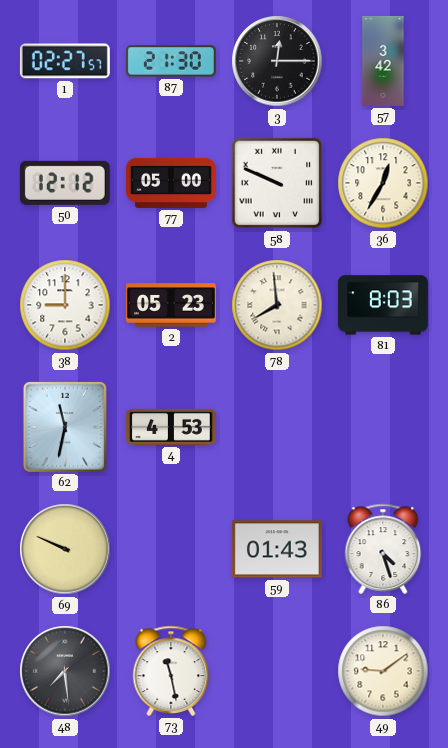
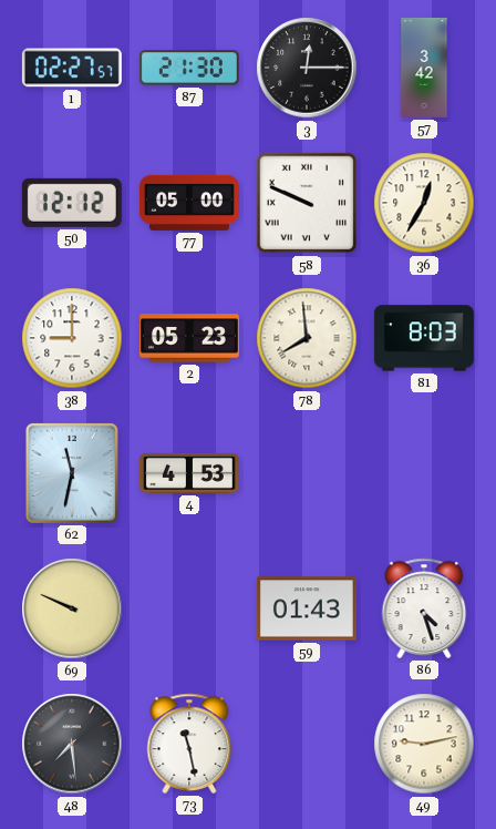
49: 9:09 -> 9:13
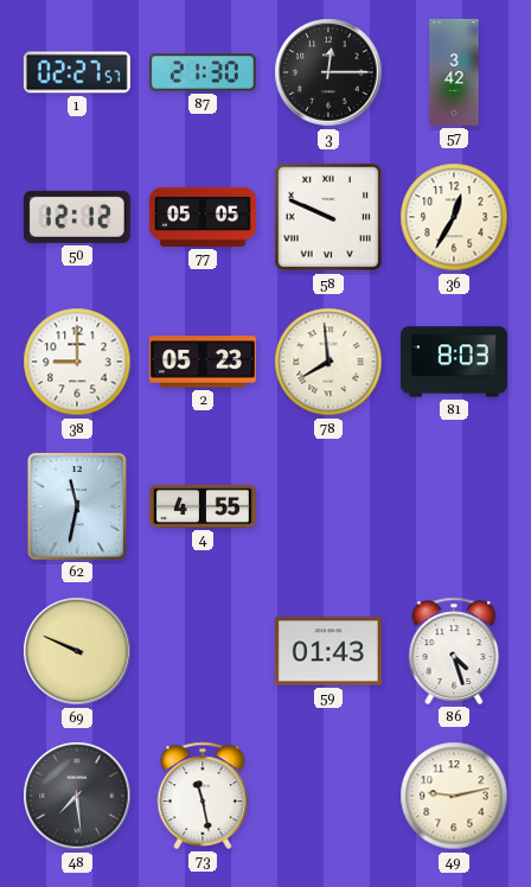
77: 05:00 -> 05:05
4: 4:53 -> 4:55
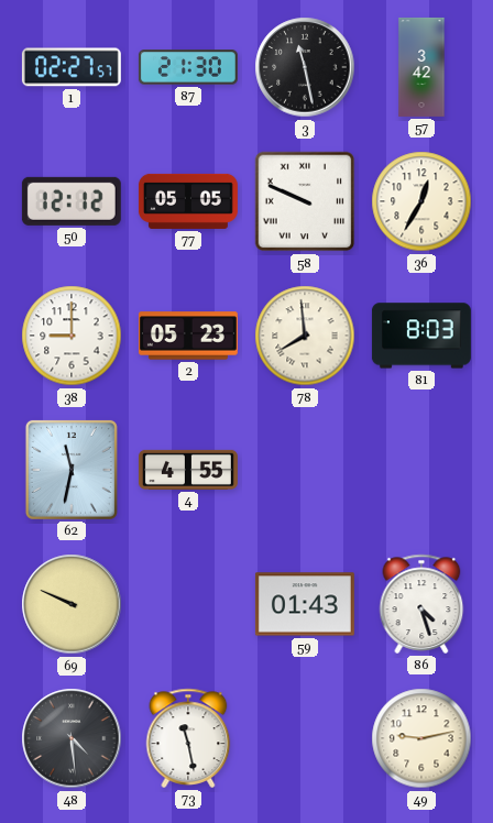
3: 12:15 -> 11:28
48: 7:29 -> 4:29
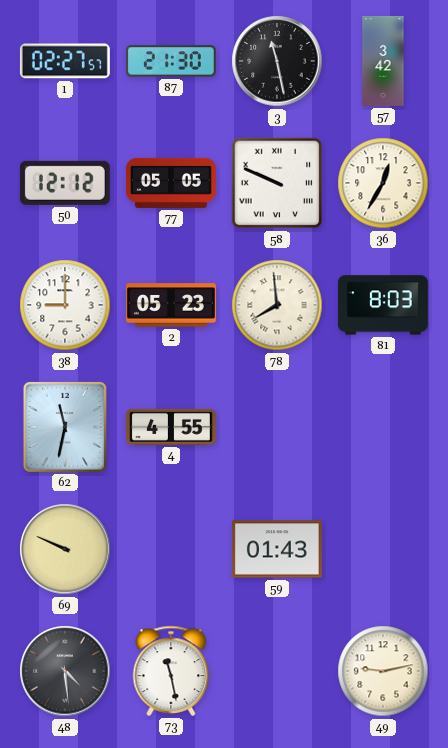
86: 4:27 -> none
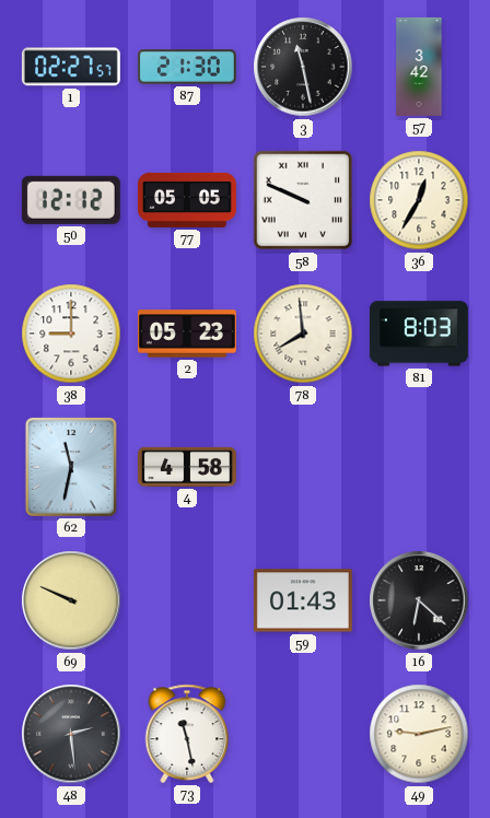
4: 4:55 -> 4:58
16: none -> 6:22
48: 4:29 -> 2:29
